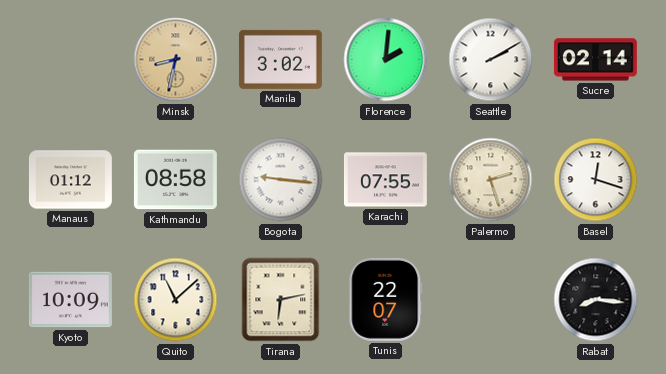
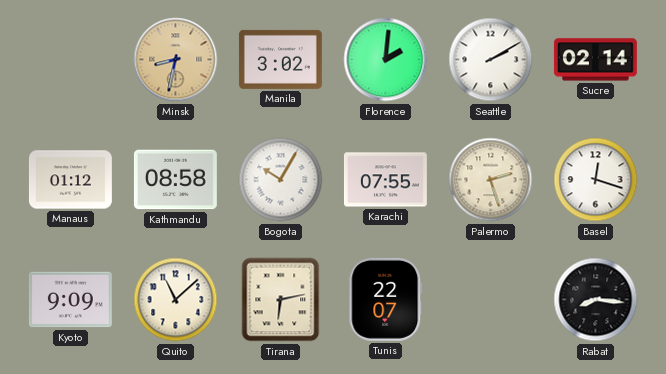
Bogota: 9:16 -> 10:05
Kyoto: 10:09 -> 9:09
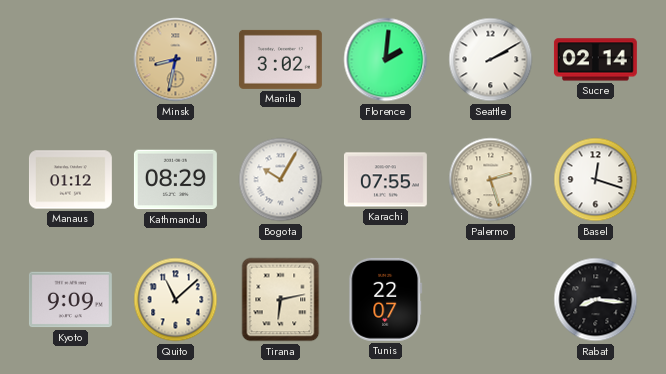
Kathmandu: 08:58 -> 08:29
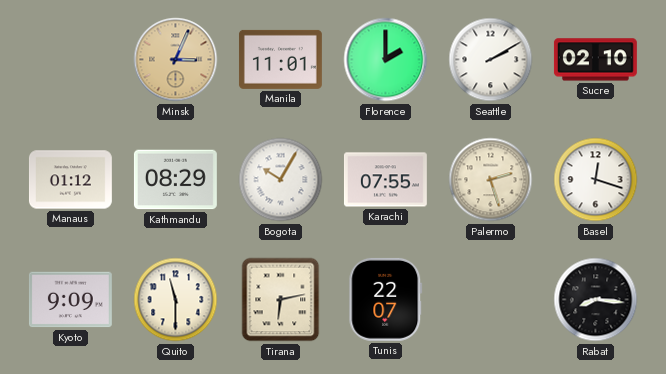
Minsk: 8:32 -> 3:04
Manila: 3:02 -> 11:01
Florence: 2:01 -> 2:00
Sucre: 02:14 -> 02:10
Quito: 11:08 -> 11:30
